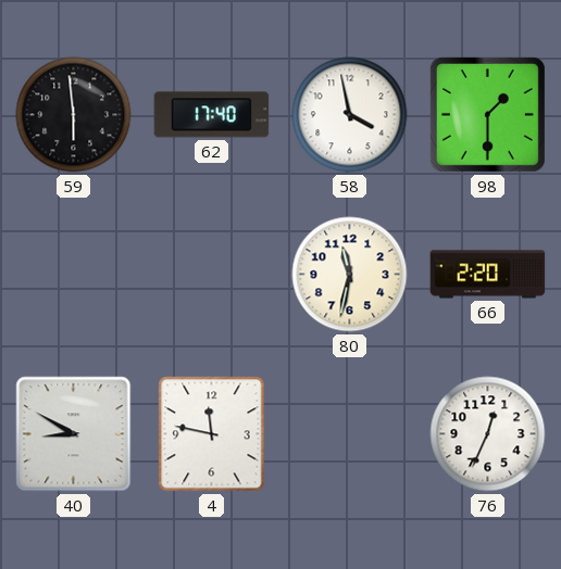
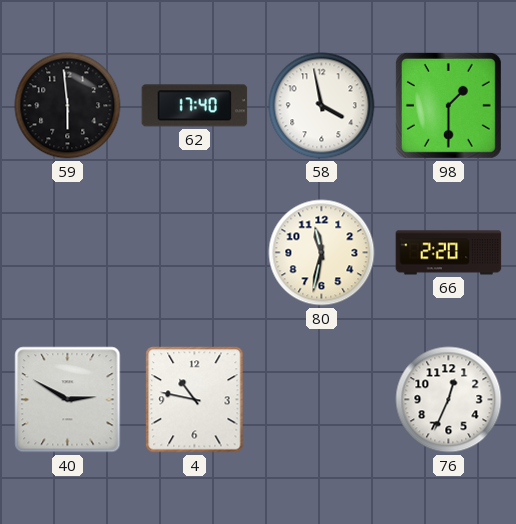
40: 8:50 -> 2:50
4: 11:47 -> 10:47
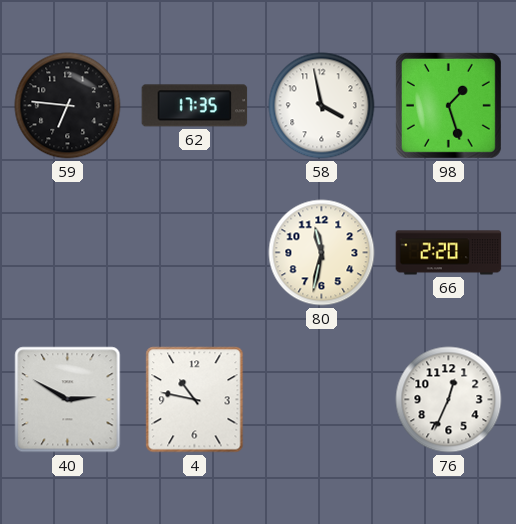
59: 5:59 -> 6:46
62: 17:40 -> 17:35
98: 1:30 -> 1:27
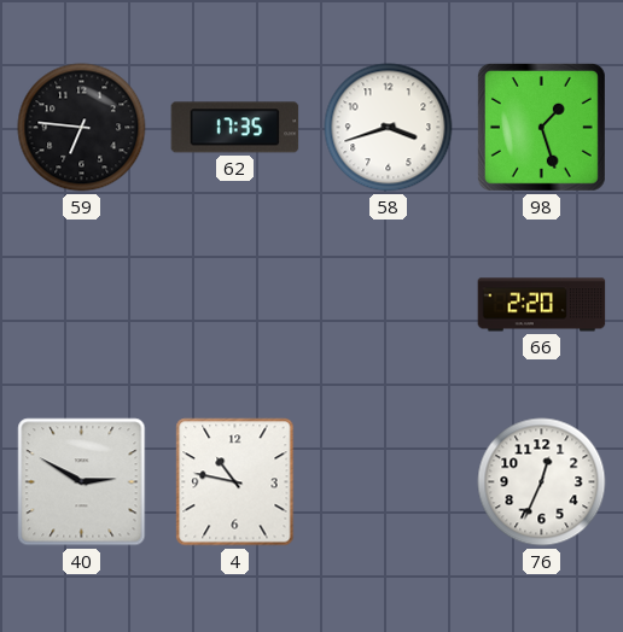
58: 3:58 -> 3:42
80: 11:32 -> none
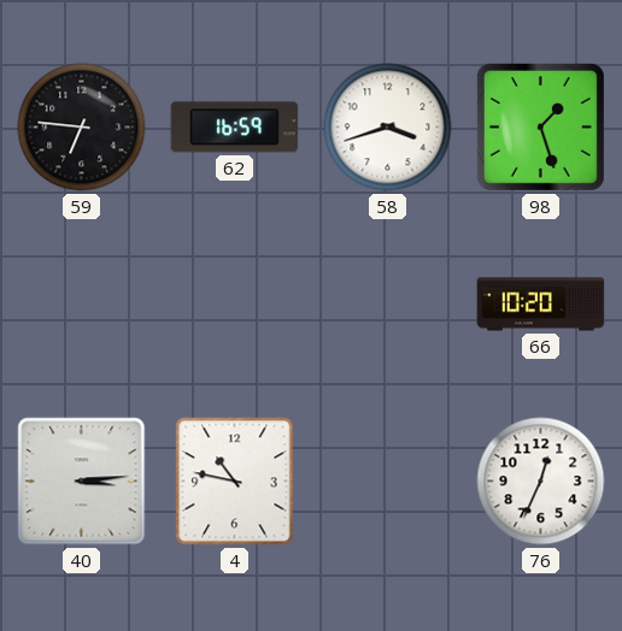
62: 17:35 -> 16:59
66: 2:20 -> 10:20
40: 2:50 -> 3:14
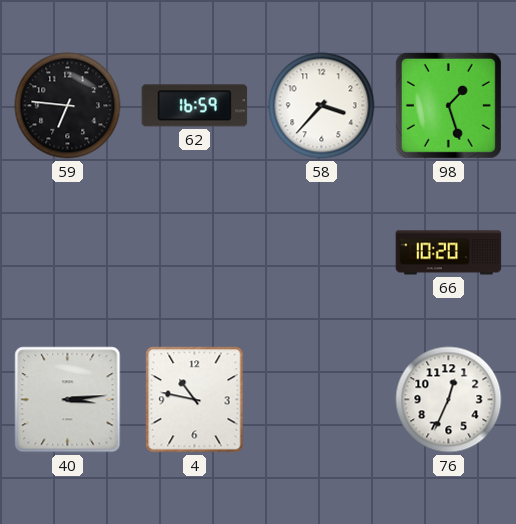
58: 3:42 -> 3:37
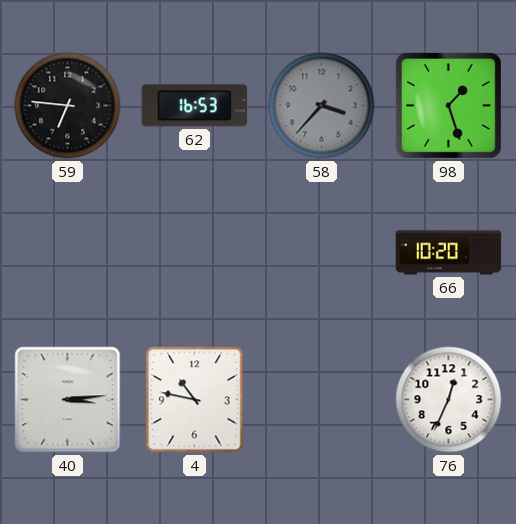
62: 16:59 -> 16:53
58 dial: white -> grey
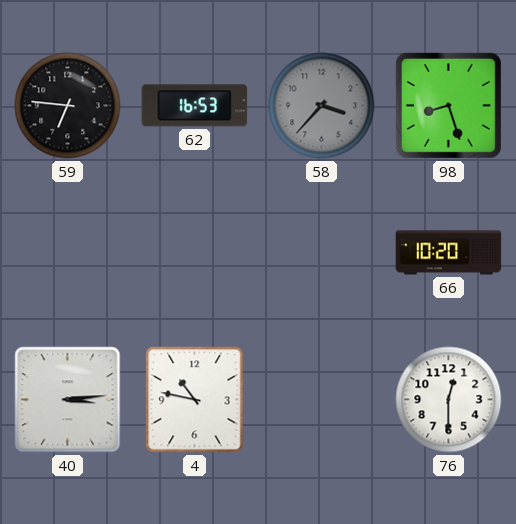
98: 1:27 -> 8:27
76: 12:34 -> 12:30
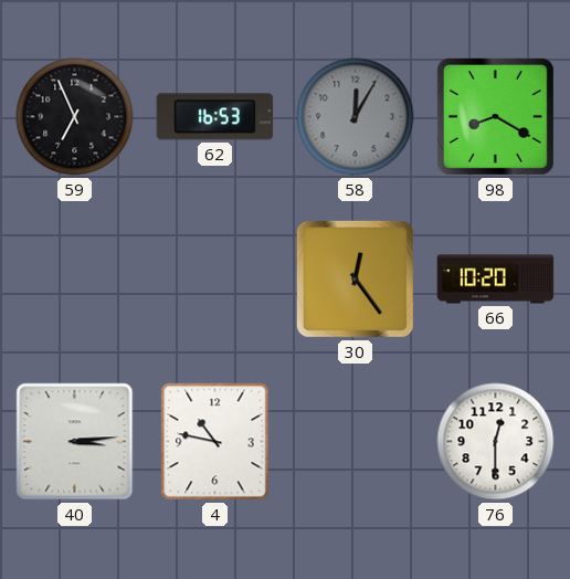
59: 6:46 -> 6:56
58: 3:37 -> 12:05
98: 8:27 -> 8:20
30: none -> 12:24
